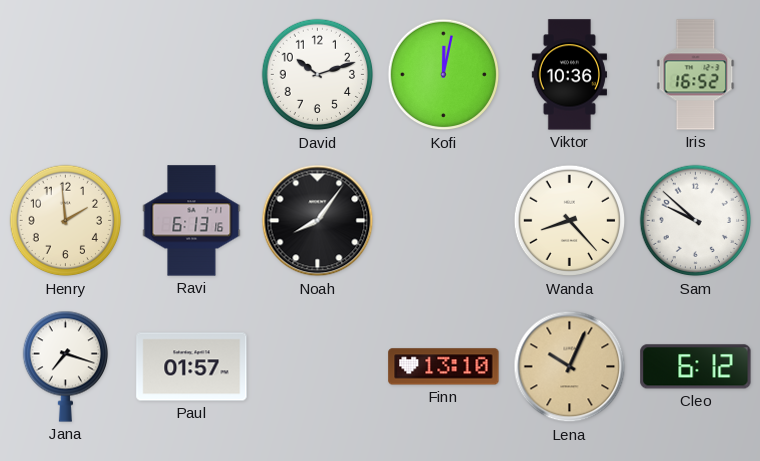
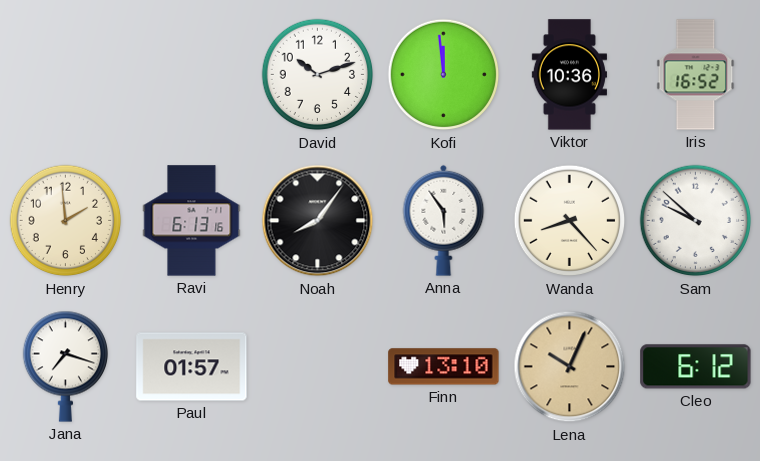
Kofi: 12:02 -> 11:59
Anna: none -> 5:54
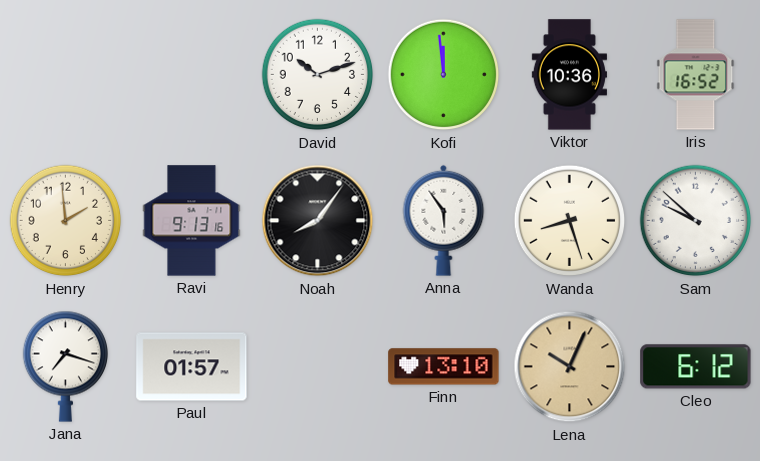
Ravi: 6:13 -> 9:13
Wanda: 8:23 -> 8:27
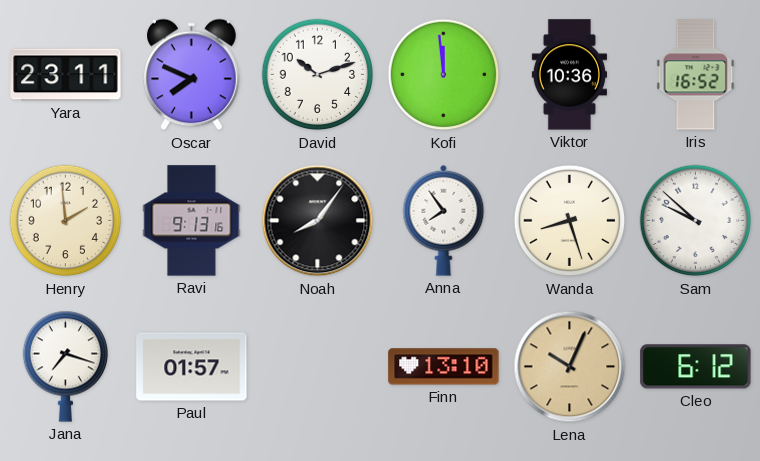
Yara: none -> 23:11
Oscar: none -> 7:49
Anna: 5:54 -> 7:54
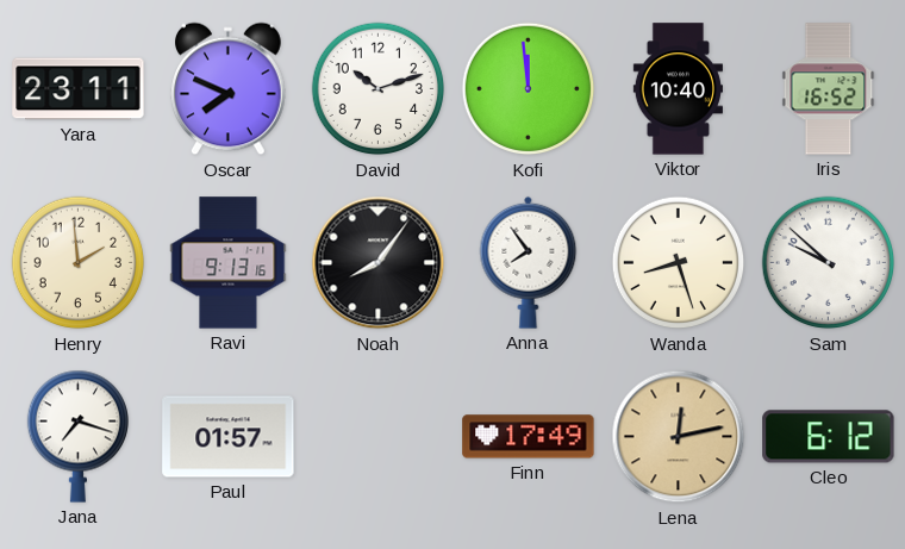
Viktor: 10:36 -> 10:40
Finn: 13:10 -> 17:49
Lena: 10:04 -> 12:13
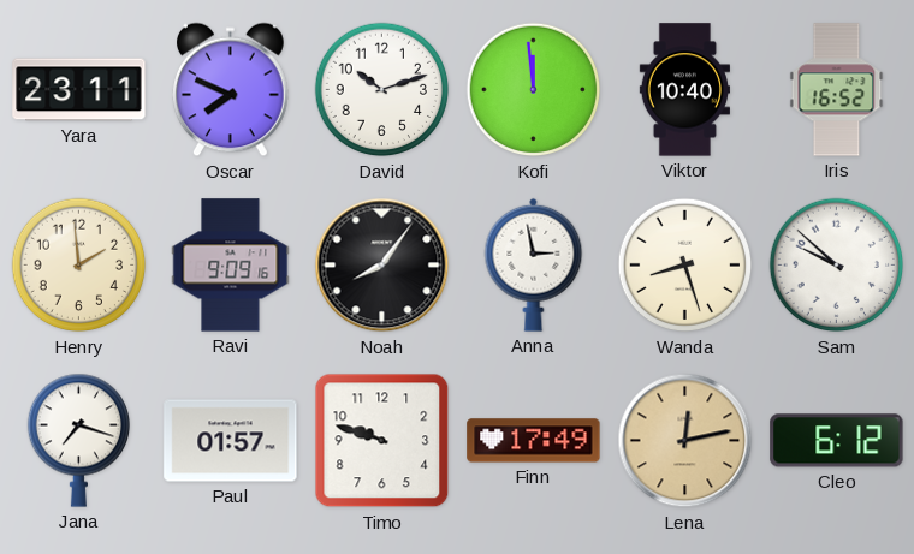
Ravi: 9:13 -> 9:09
Anna: 7:54 -> 2:58
Timo: none -> 9:48
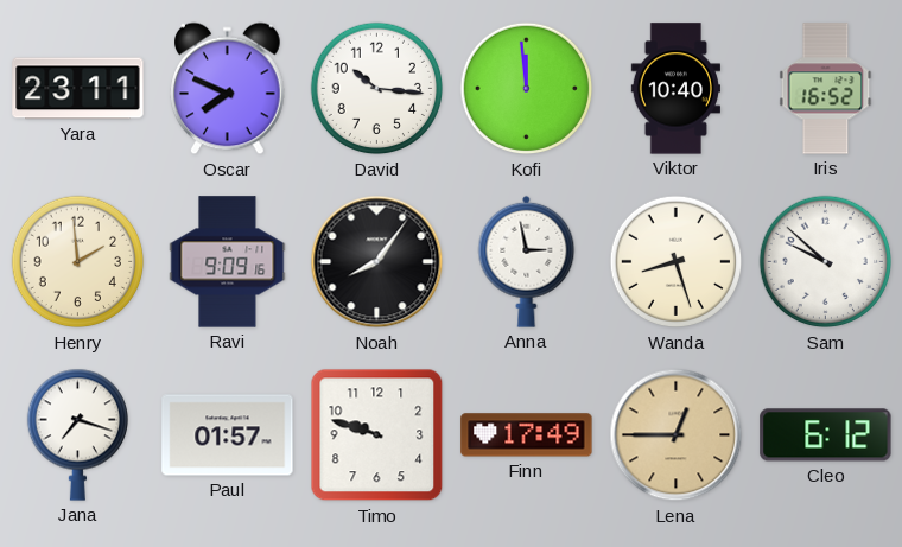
David: 10:12 -> 10:16
Lena: 12:13 -> 12:45
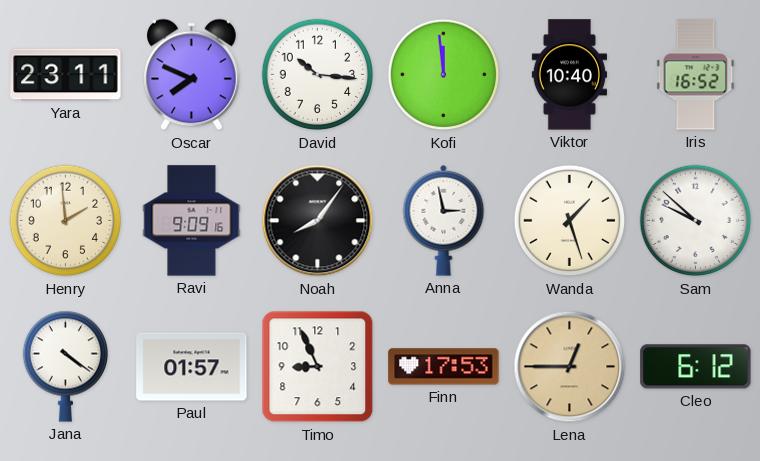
Wanda: 8:27 -> 1:27
Jana: 7:18 -> 4:21
Timo: 9:48 -> 8:56
Finn: 17:49 -> 17:53
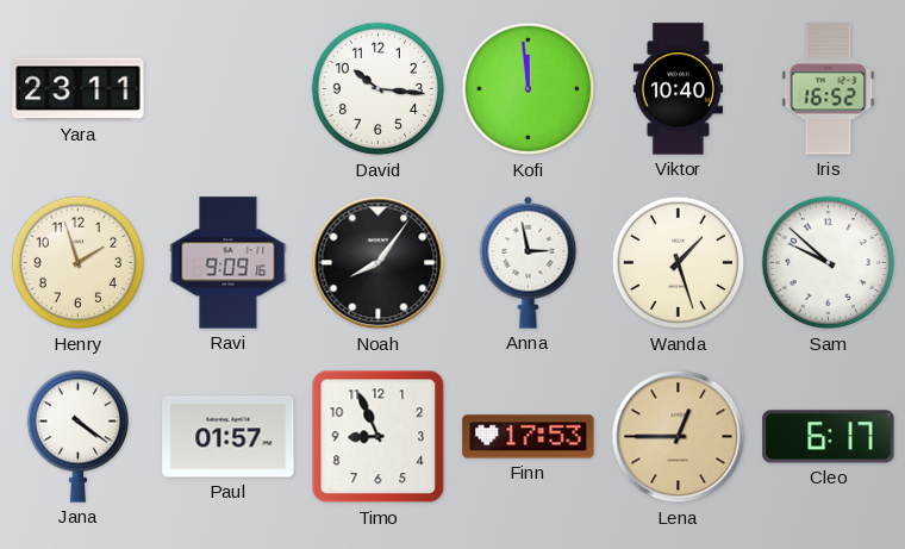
Oscar: 7:49 -> none
Henry: 1:59 -> 1:57
Cleo: 6:12 -> 6:17
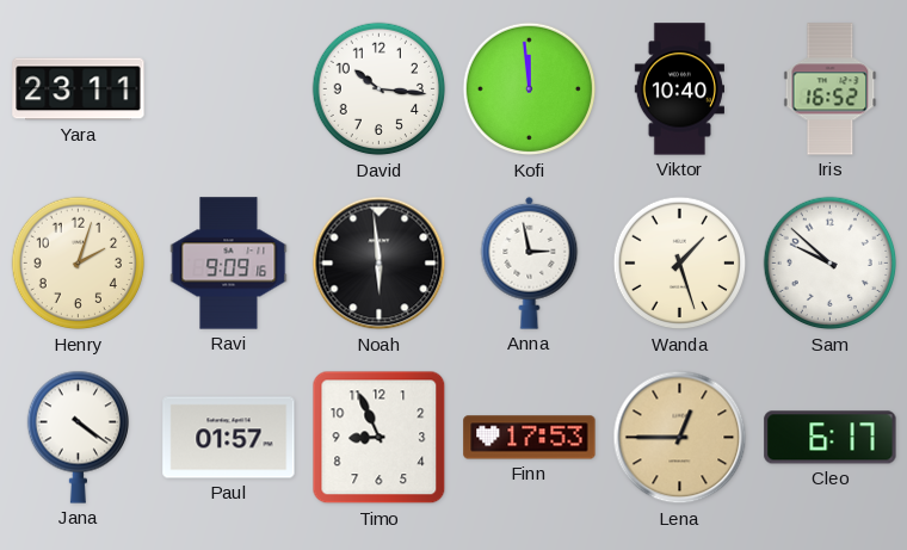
Henry: 1:57 -> 2:03
Noah: 8:06 -> 5:59
